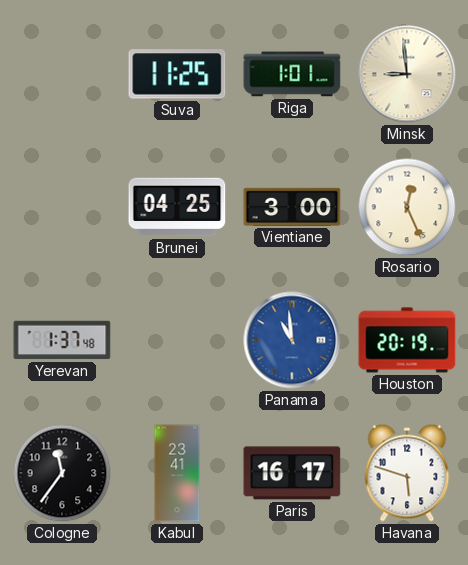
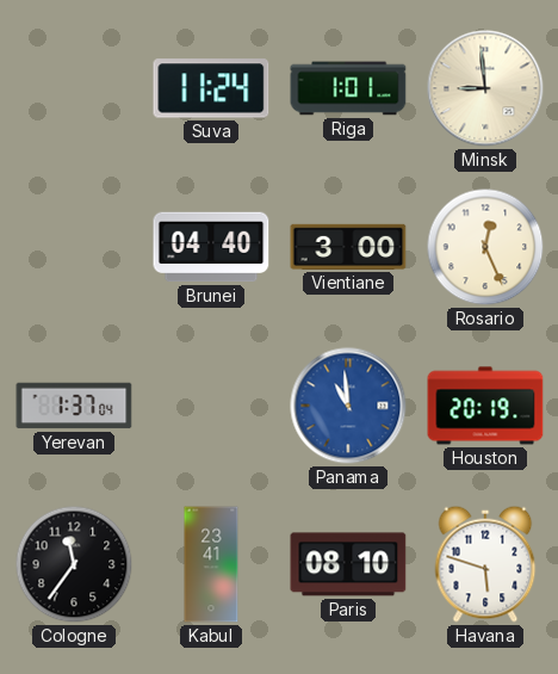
Suva: 11:25 -> 11:24
Brunei: 04:25 -> 04:40
Yerevan: 1:37:48 -> 1:37:04
Paris: 16:17 -> 08:10
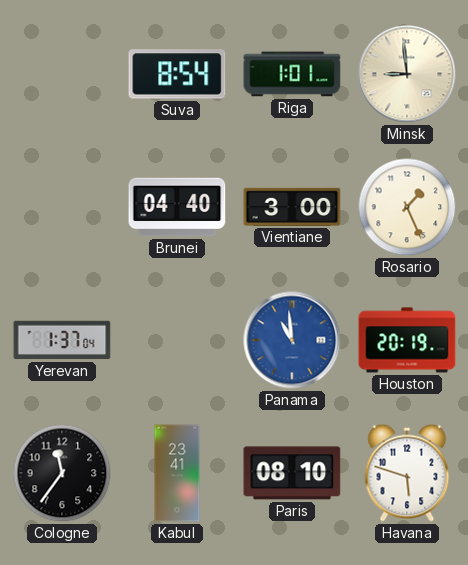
Suva: 11:24 -> 8:54
Rosario: 12:26 -> 1:26
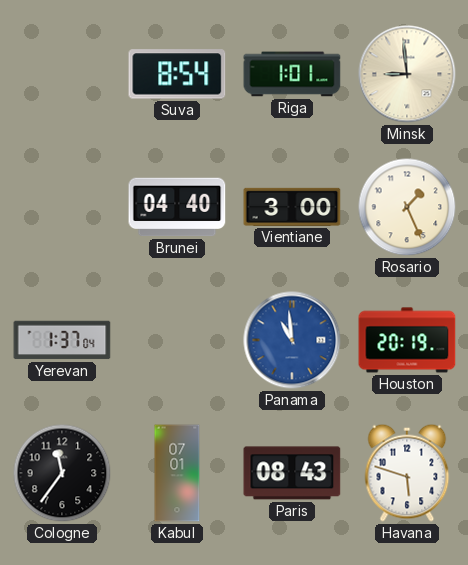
Kabul: 23:41 -> 07:01
Paris: 08:10 -> 08:43
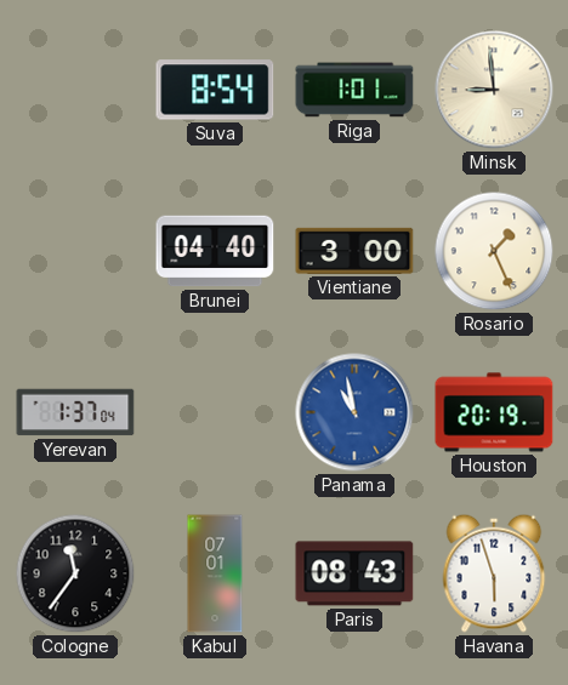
Panama: 10:59 -> 10:58
Havana: 5:48 -> 5:57
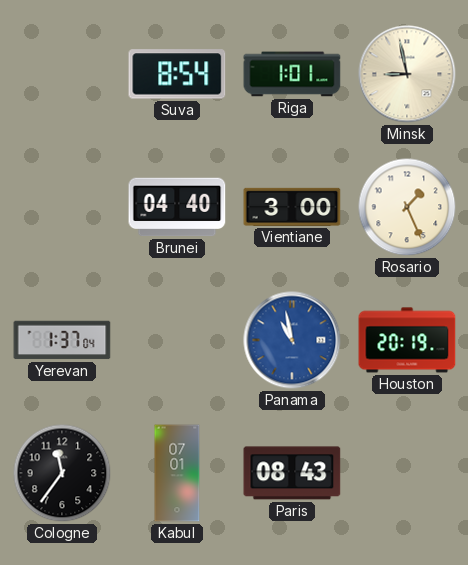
Minsk: 8:59 -> 8:58
Havana: 5:57 -> none
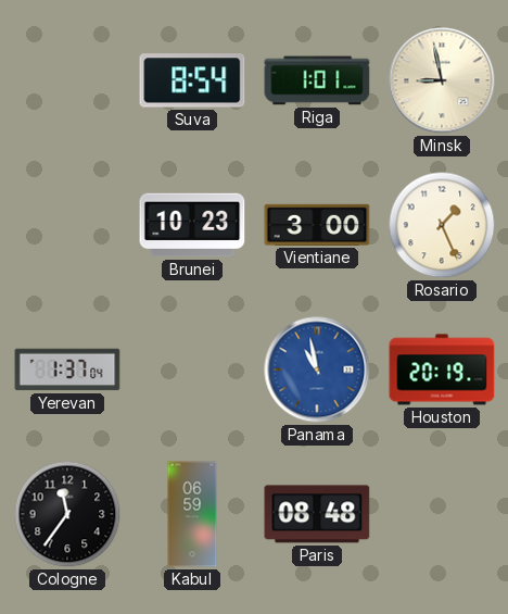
Brunei: 04:40 -> 10:23
Kabul: 07:01 -> 06:59
Paris: 08:43 -> 08:48
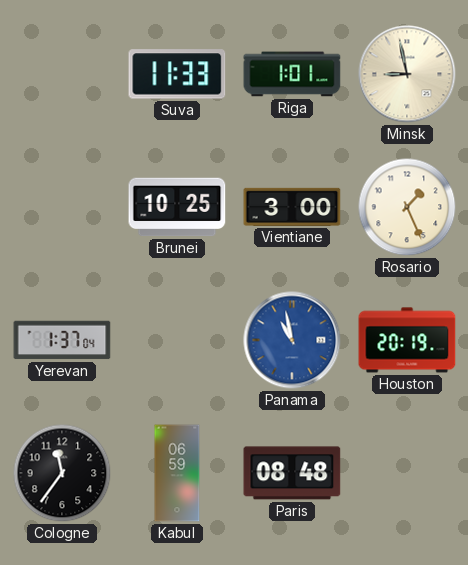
Suva: 8:54 -> 11:33
Brunei: 10:23 -> 10:25
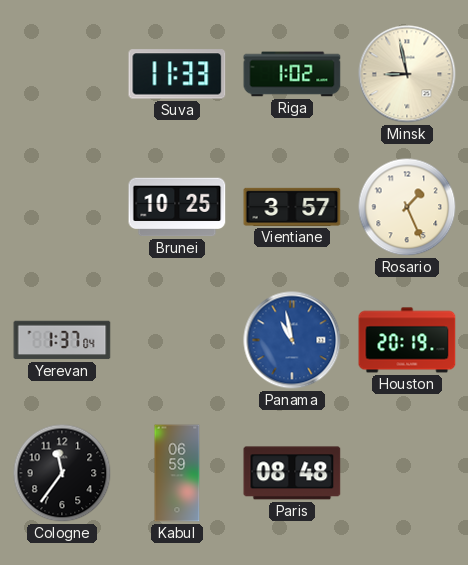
Riga: 1:01 -> 1:02
Vientiane: 3:00 -> 3:57
